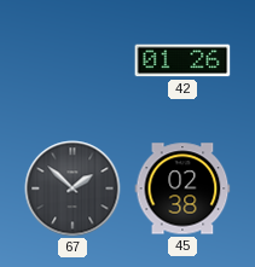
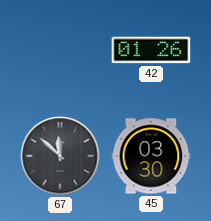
67: 1:52 -> 11:52
45: 02:38 -> 03:30
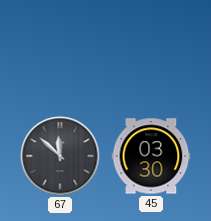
42: 01:26 -> none
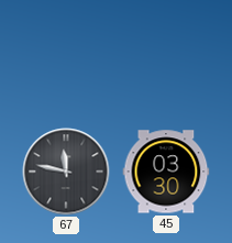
67: 11:52 -> 11:47
